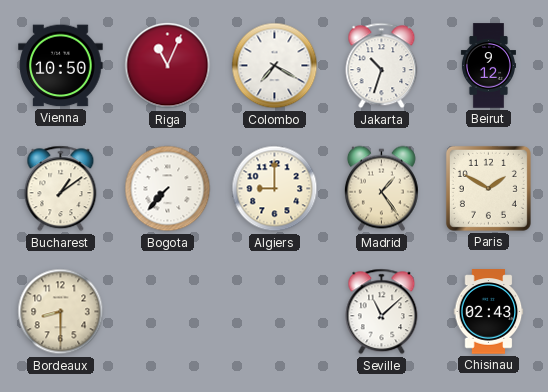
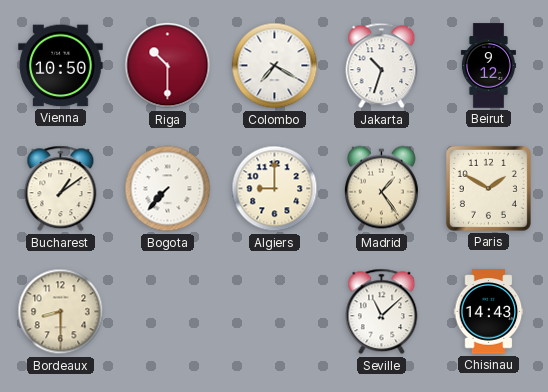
Riga: 11:04 -> 10:30
Chisinau: 02:43 -> 14:43
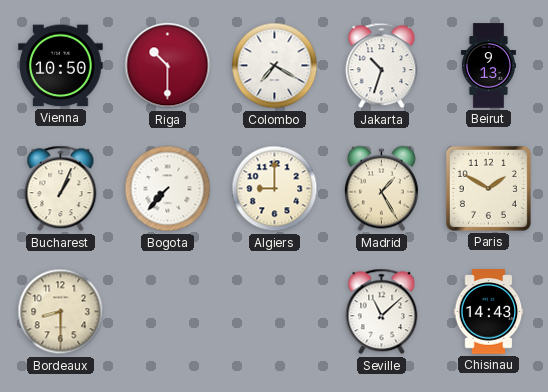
Beirut: 9:12 -> 9:13
Bucharest: 1:09 -> 1:04
Madrid: 1:24 -> 1:25
